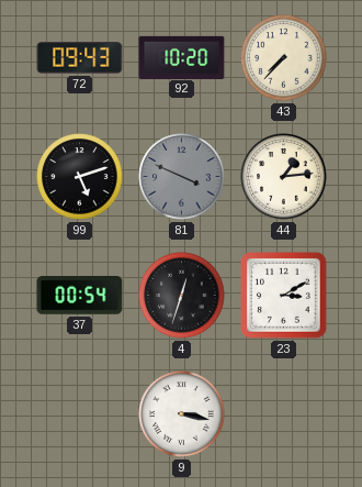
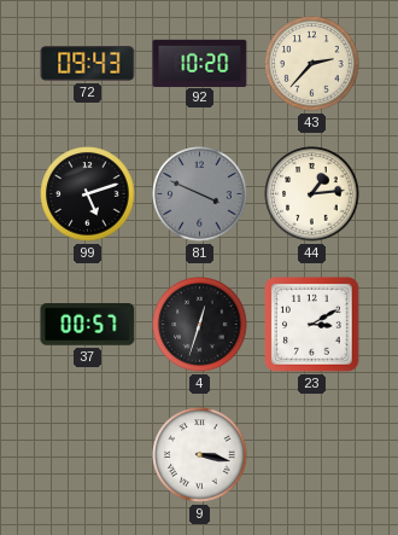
43: 7:37 -> 2:37
37: 00:54 -> 00:57
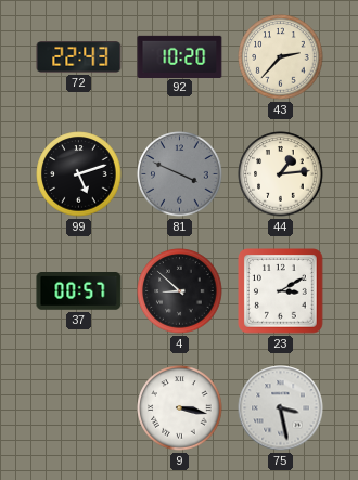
72: 09:43 -> 22:43
4: 12:33 -> 8:52
75: none -> 3:28
